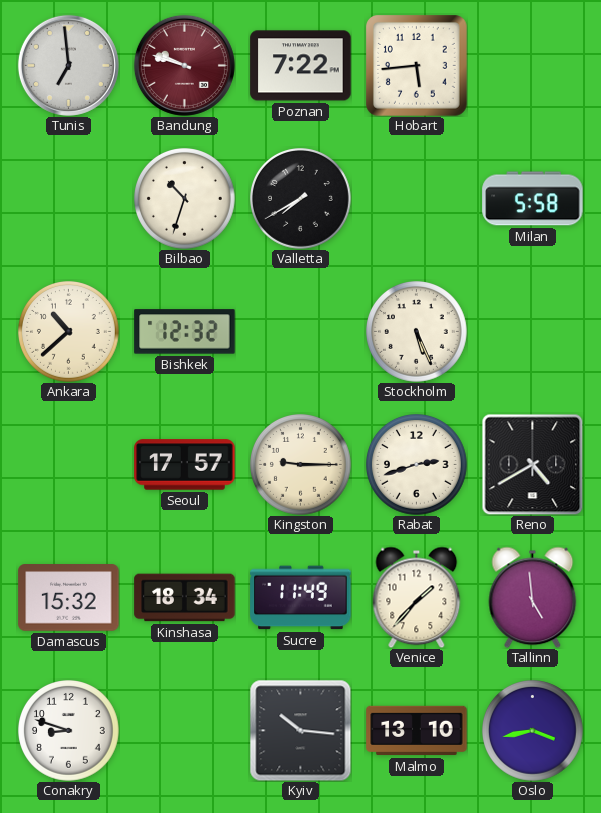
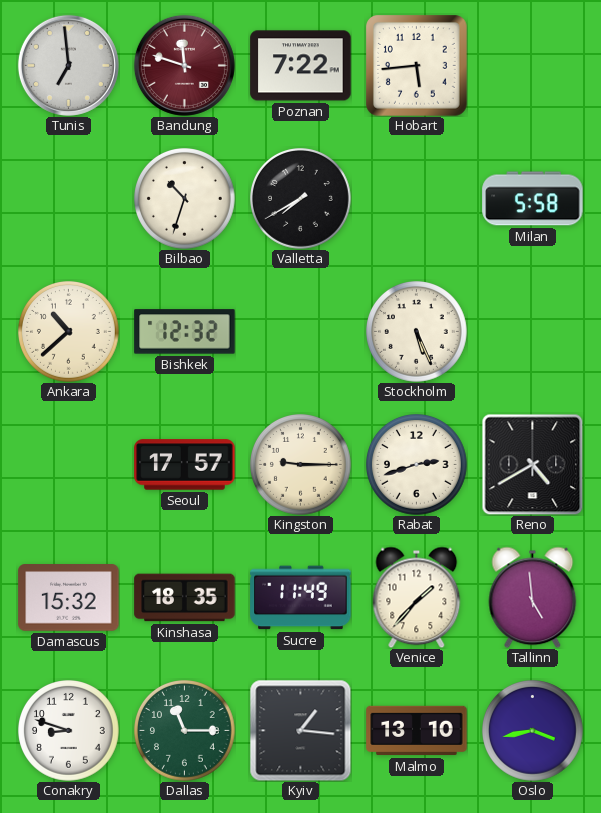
Bandung: 9:48 -> 11:48
Kinshasa: 18:34 -> 18:35
Dallas: none -> 11:15
Kyiv: 10:16 -> 1:16
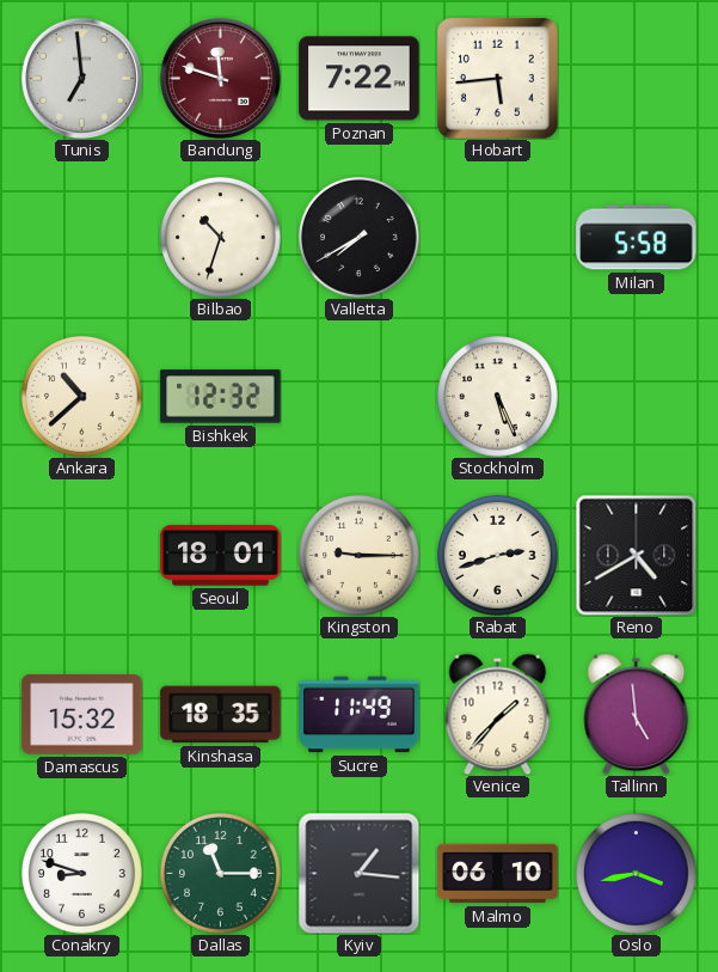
Seoul: 17:57 -> 18:01
Malmo: 13:10 -> 06:10
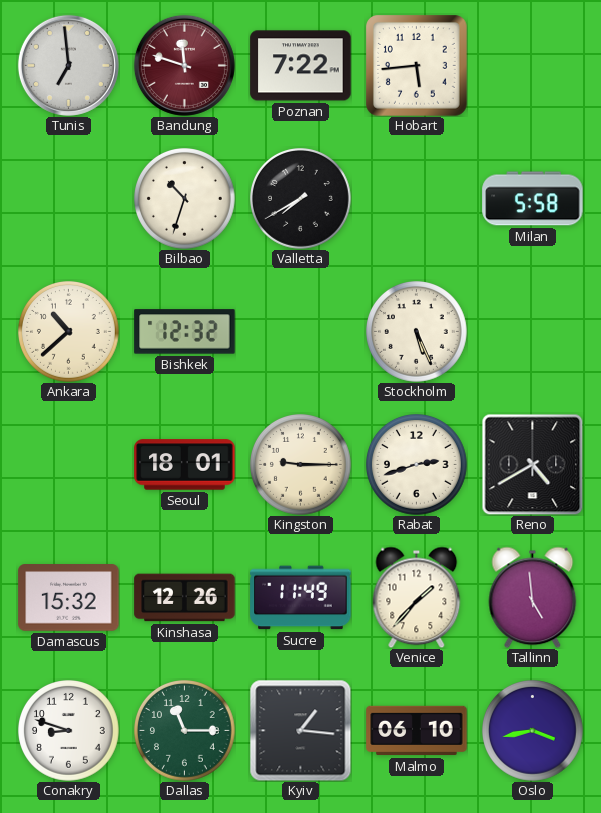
Kinshasa: 18:35 -> 12:26
